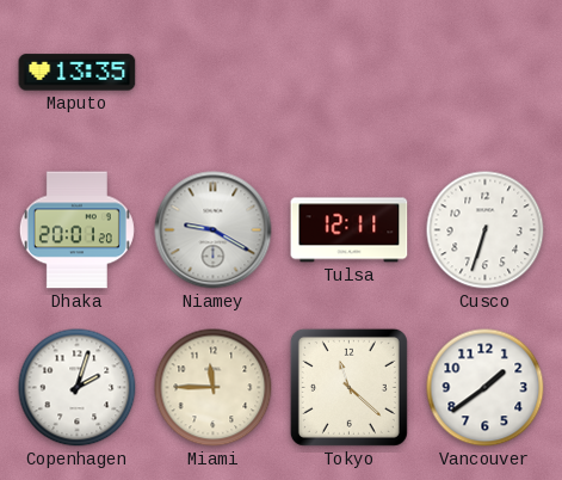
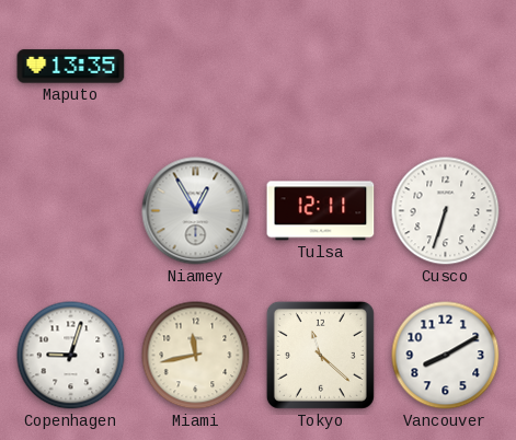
Dhaka: 20:01 -> none
Niamey: 9:20 -> 12:55
Copenhagen: 2:03 -> 9:03
Miami: 11:45 -> 11:43
Vancouver: 1:39 -> 8:10
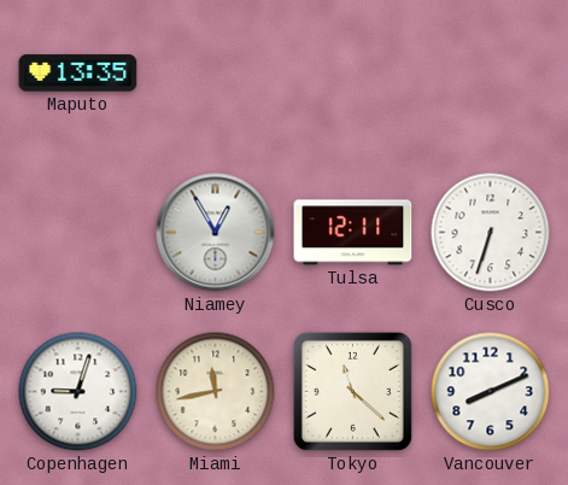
Vancouver: 8:10 -> 8:11
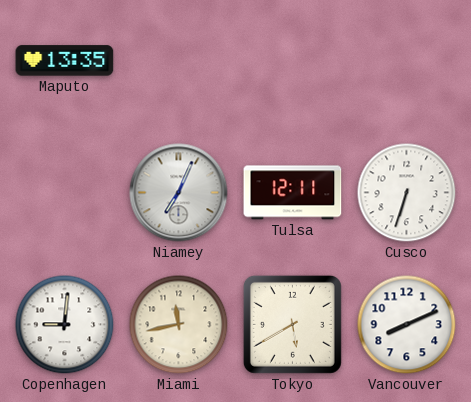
Niamey: 12:55 -> 7:04
Copenhagen: 9:03 -> 9:01
Tokyo: 11:22 -> 5:40
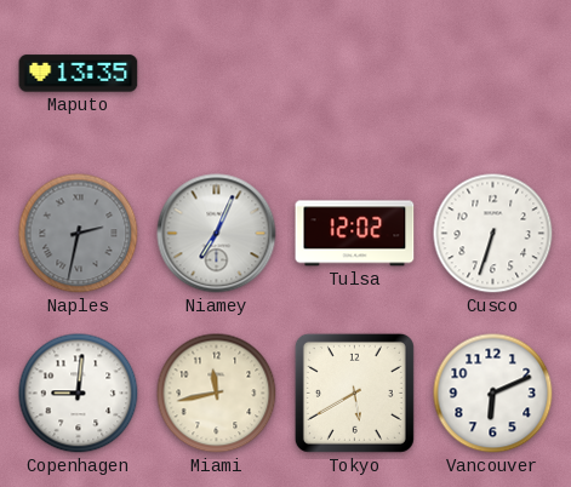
Naples: none -> 2:32
Tulsa: 12:11 -> 12:02
Vancouver: 8:11 -> 6:11
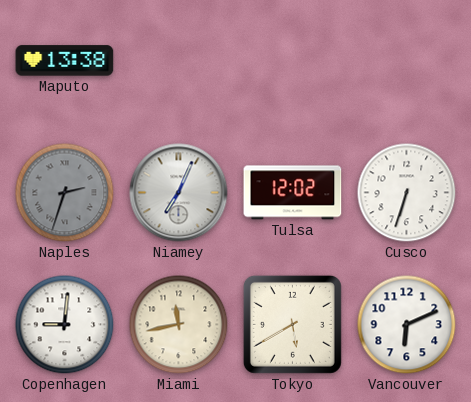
Maputo: 13:35 -> 13:38
Naples: 2:32 -> 2:33
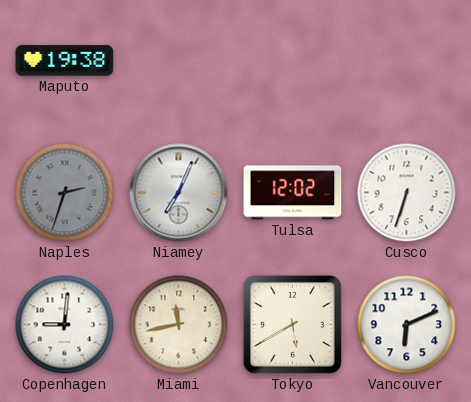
Maputo: 13:38 -> 19:38
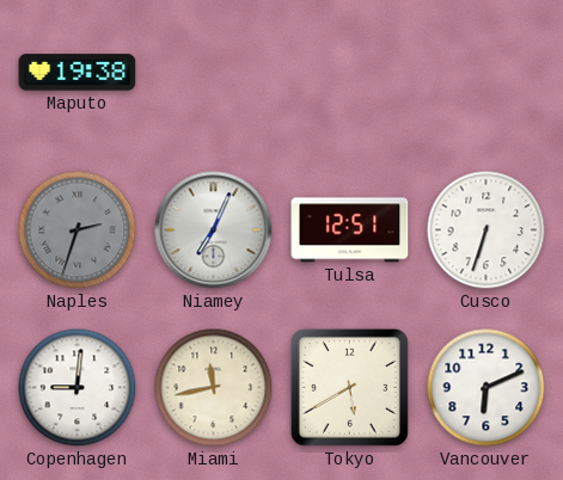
Tulsa: 12:02 -> 12:51
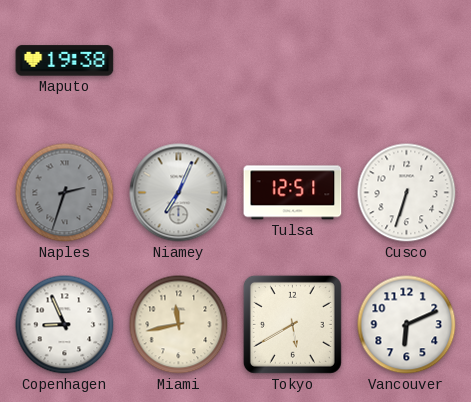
Copenhagen: 9:01 -> 8:56
